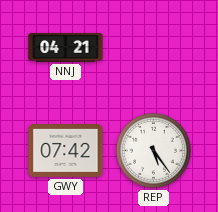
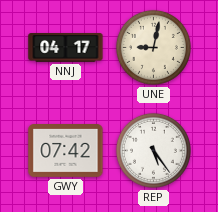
NNJ: 04:21 -> 04:17
UNE: none -> 9:02
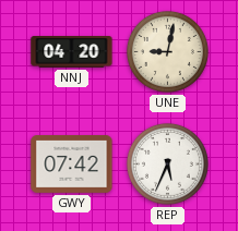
NNJ: 04:17 -> 04:20
REP: 5:24 -> 5:34
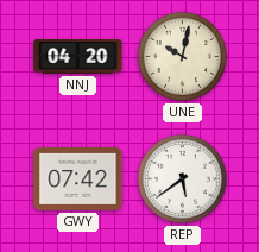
UNE: 9:02 -> 10:02
REP: 5:34 -> 5:39
